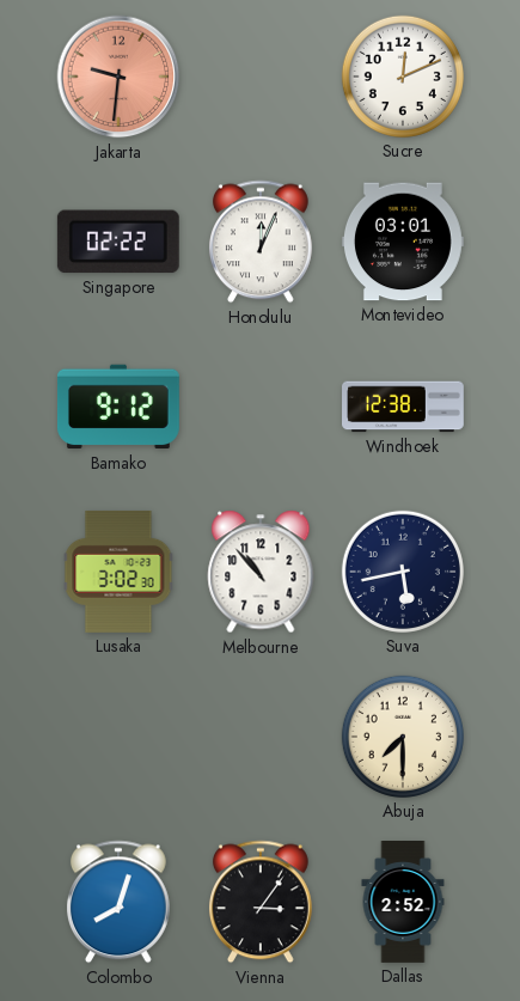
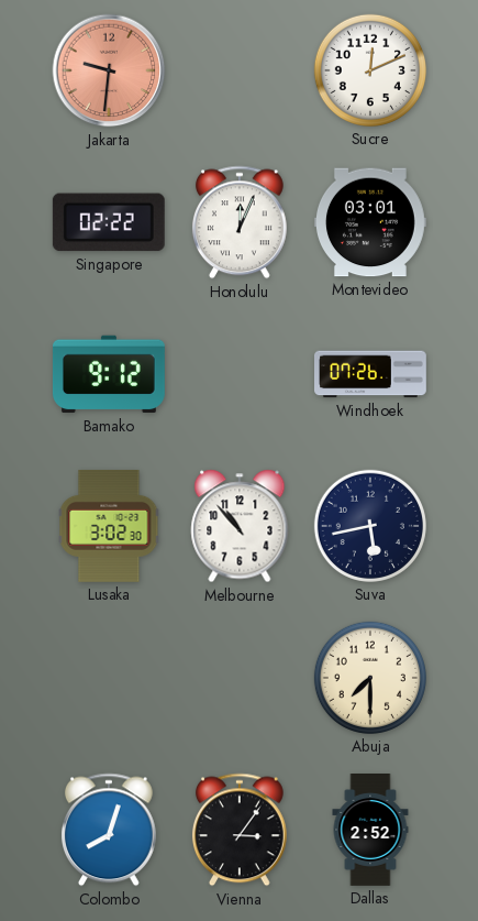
Windhoek: 12:38 -> 07:26
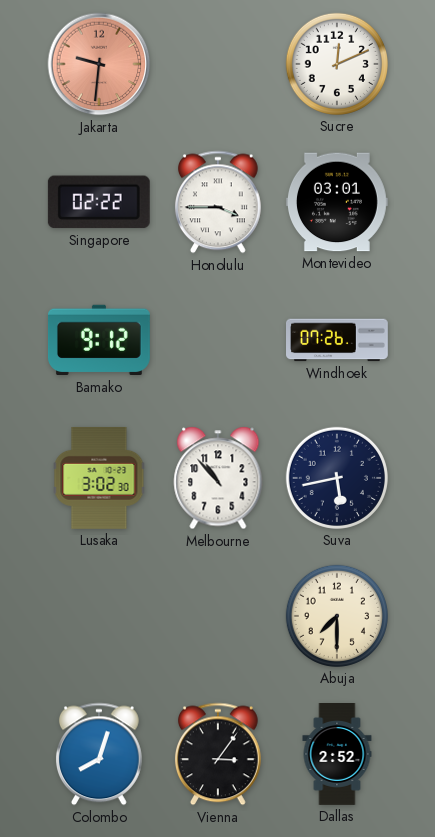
Honolulu: 12:04 -> 3:45
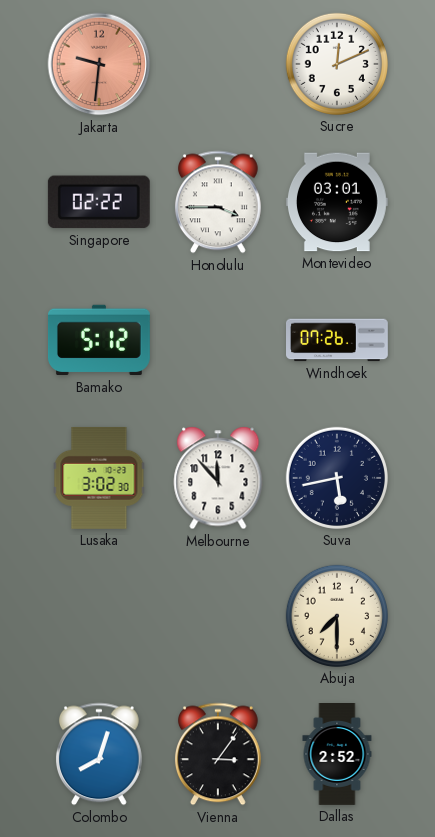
Bamako: 9:12 -> 5:12
Melbourne: 10:53 -> 11:53
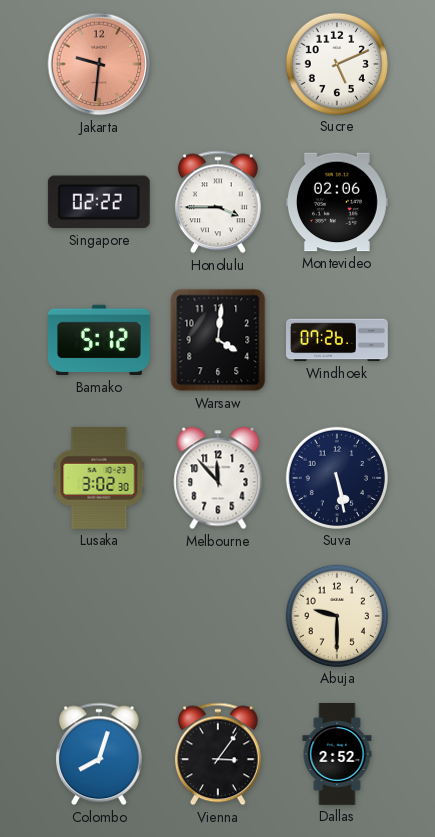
Sucre: 12:11 -> 5:11
Montevideo: 03:01 -> 02:06
Warsaw: none -> 4:01
Suva: 5:43 -> 5:28
Abuja: 7:30 -> 9:30
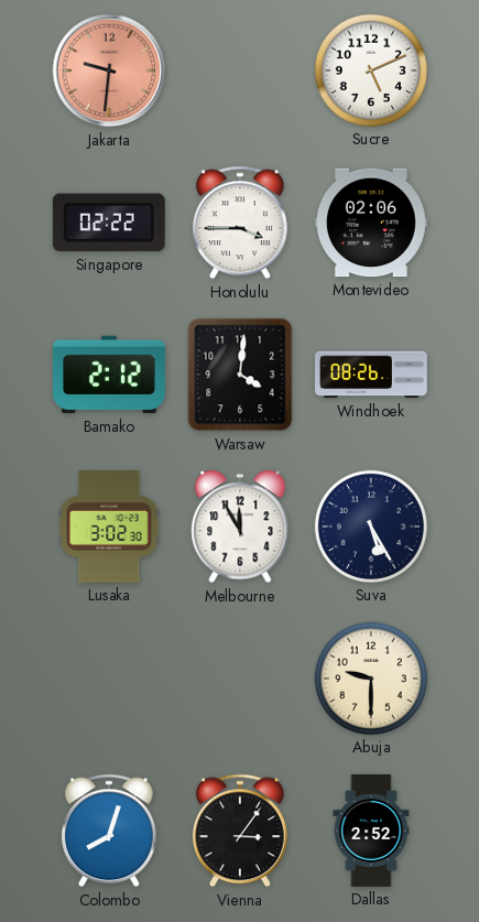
Bamako: 5:12 -> 2:12
Windhoek: 07:26 -> 08:26
Melbourne: 11:53 -> 11:55
Suva: 5:28 -> 5:25
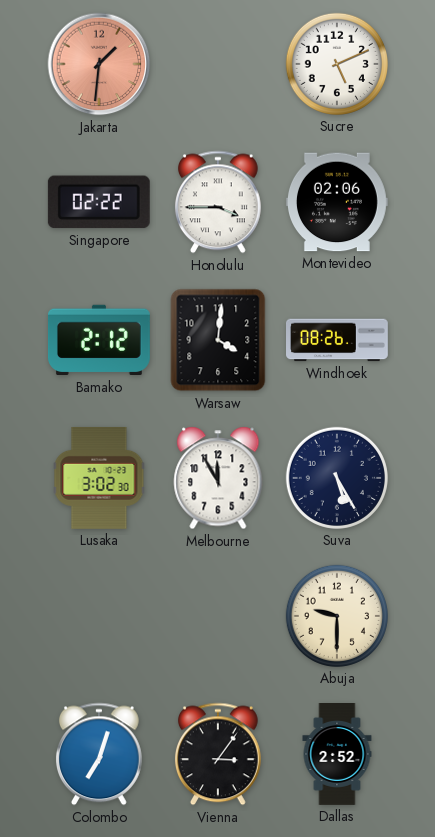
Jakarta: 9:31 -> 1:31
Colombo: 8:03 -> 7:03
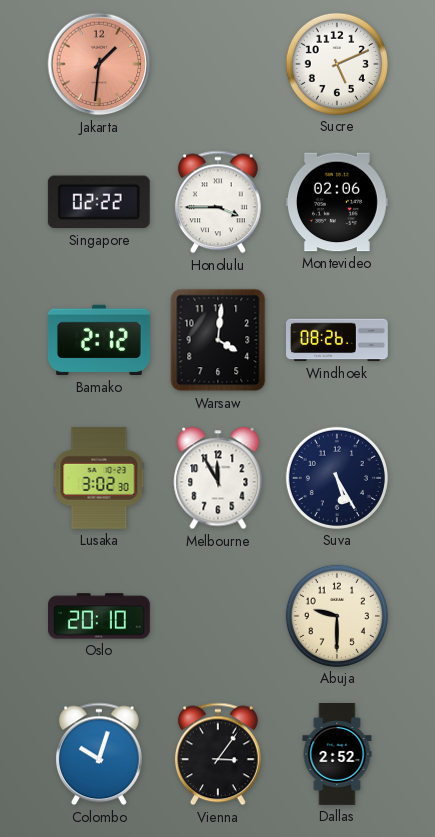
Oslo: none -> 20:10
Colombo: 7:03 -> 10:03
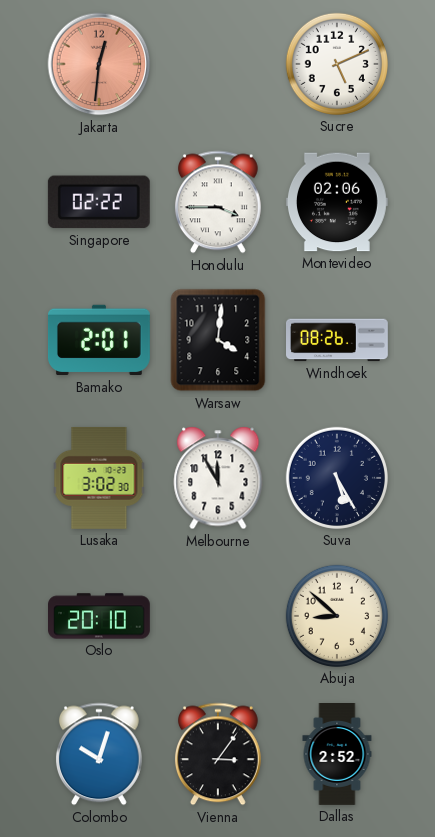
Jakarta: 1:31 -> 12:31
Bamako: 2:12 -> 2:01
Abuja: 9:30 -> 8:52
